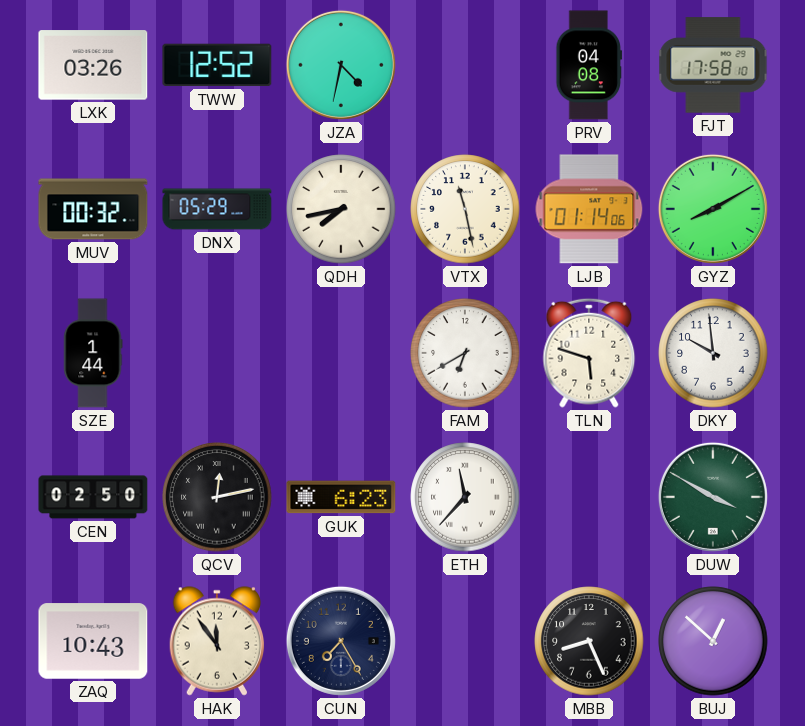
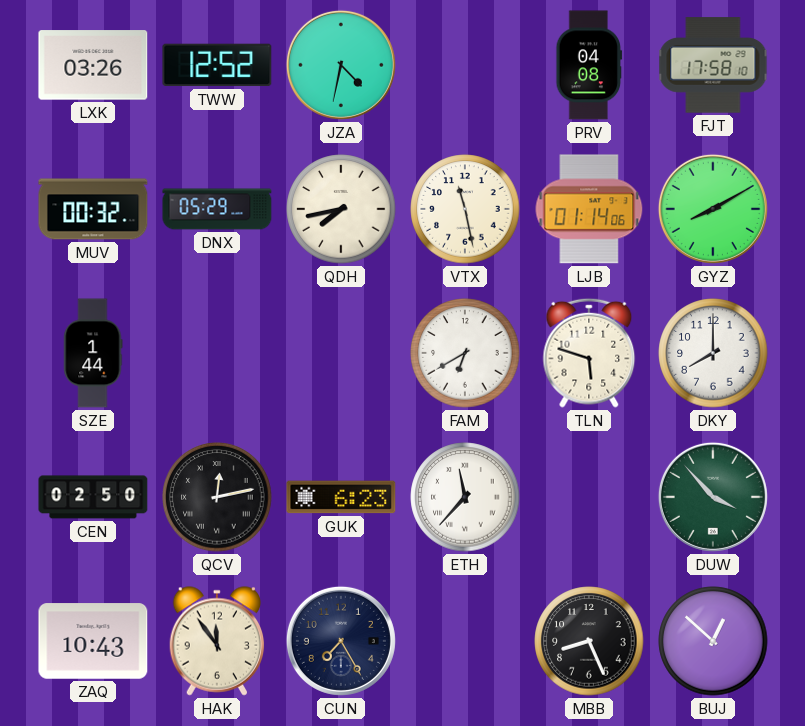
DKY: 9:59 -> 8:00
DUW: 3:50 -> 3:53
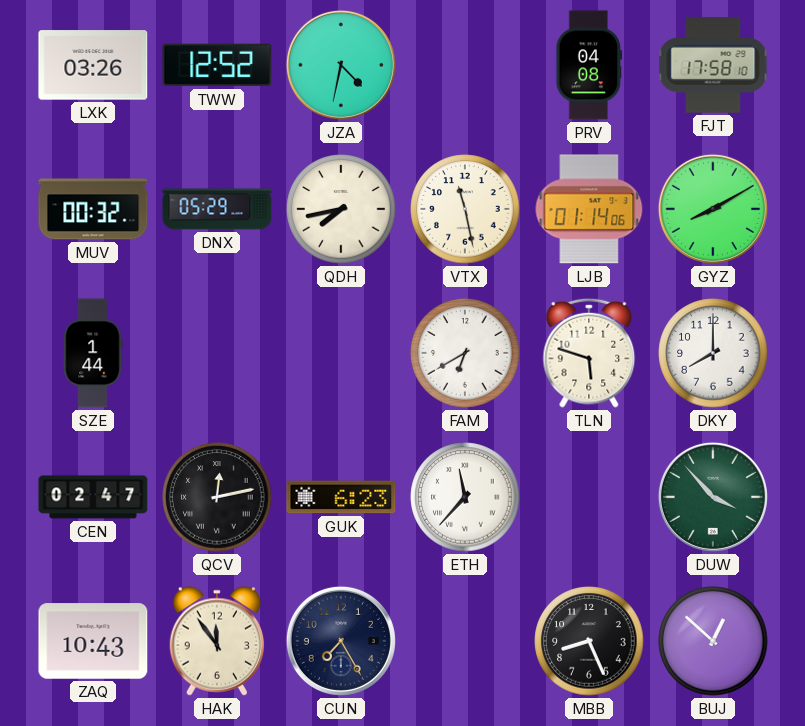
CEN: 02:50 -> 02:47
